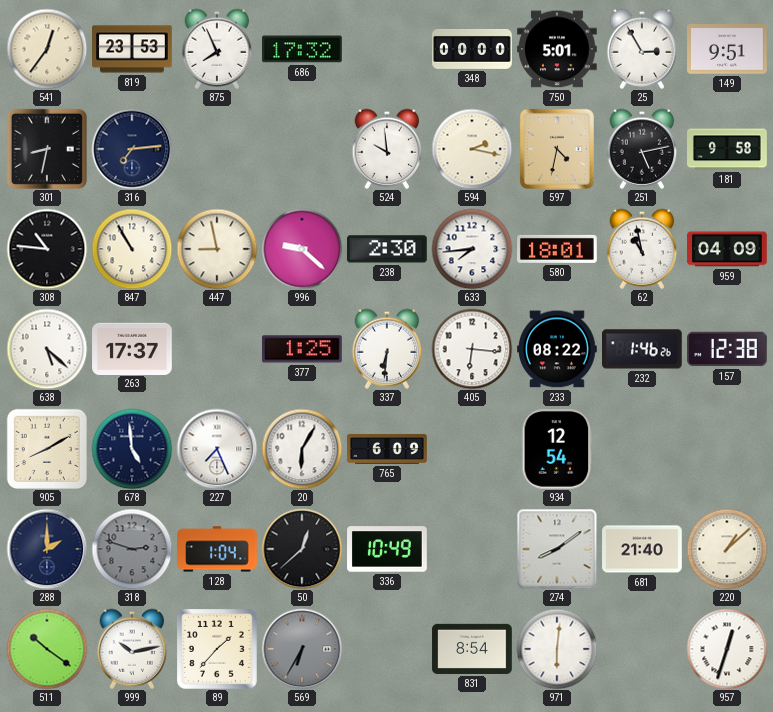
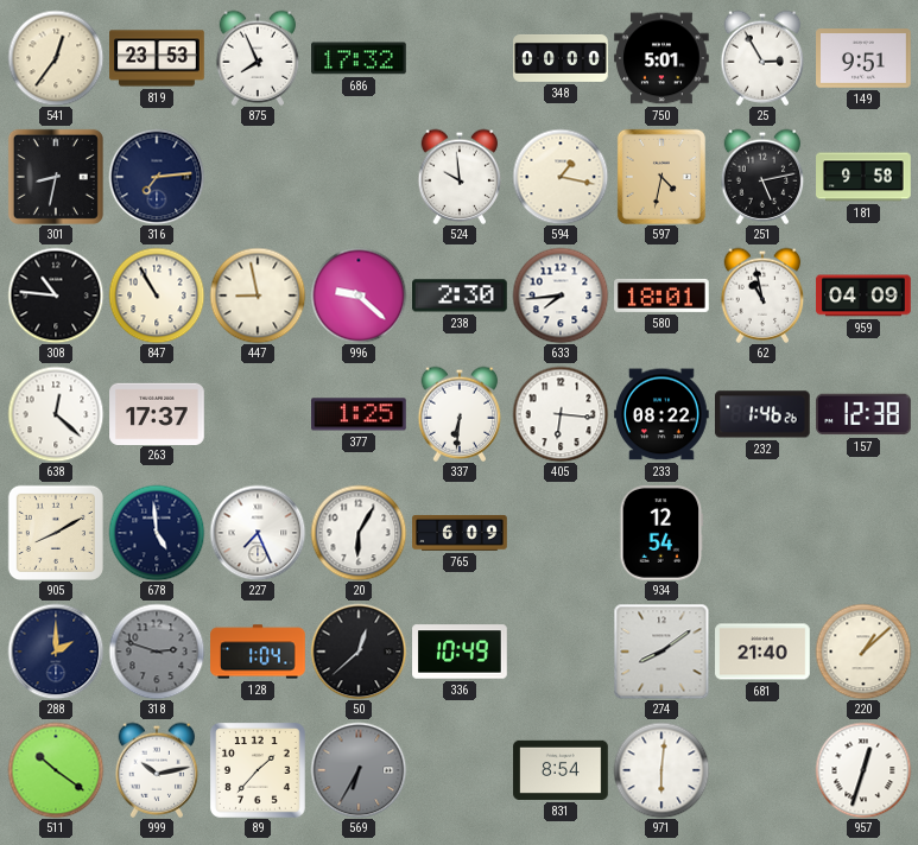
594: 2:17 -> 1:17
638: 5:22 -> 12:22
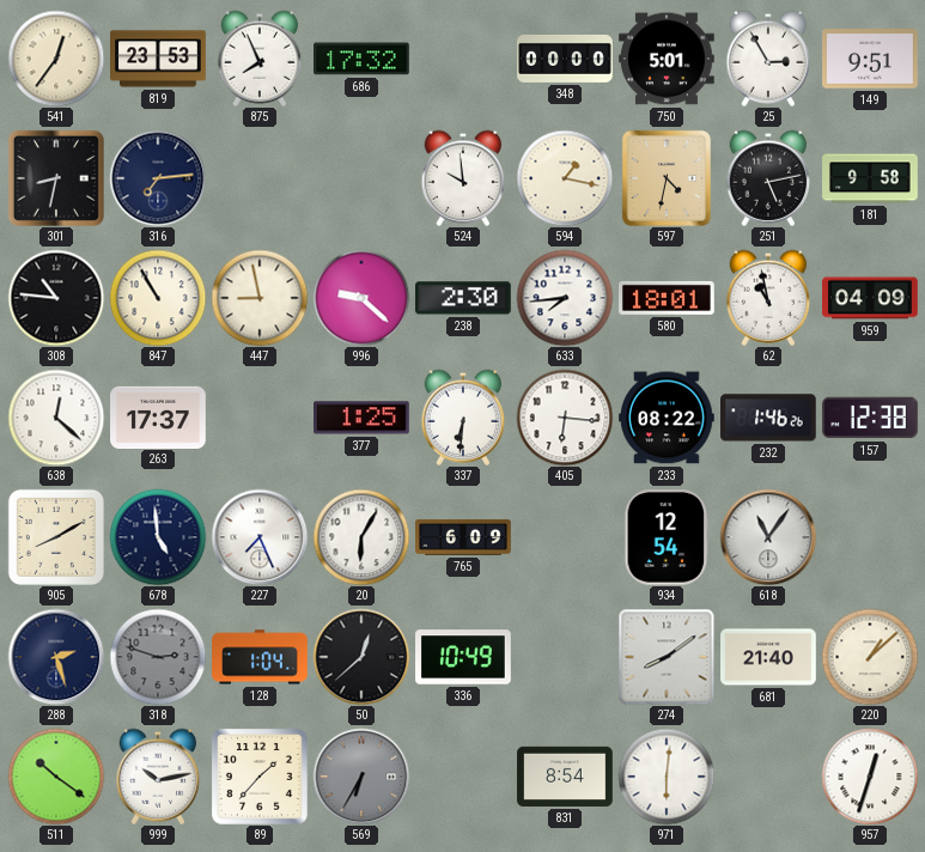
618: none -> 11:06
288: 2:00 -> 2:27
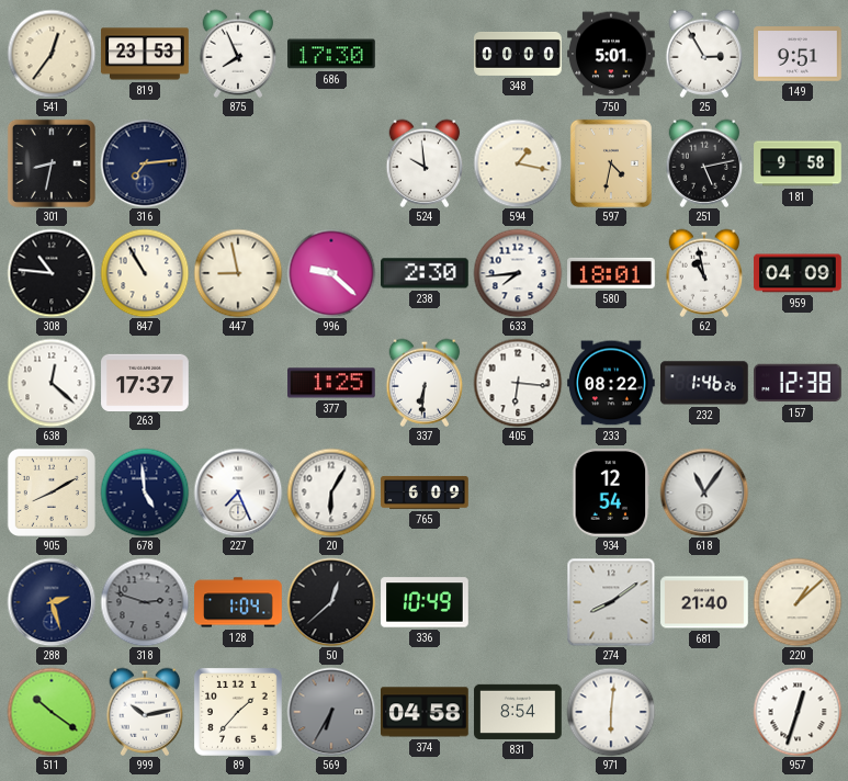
686: 17:32 -> 17:30
374: none -> 04:58
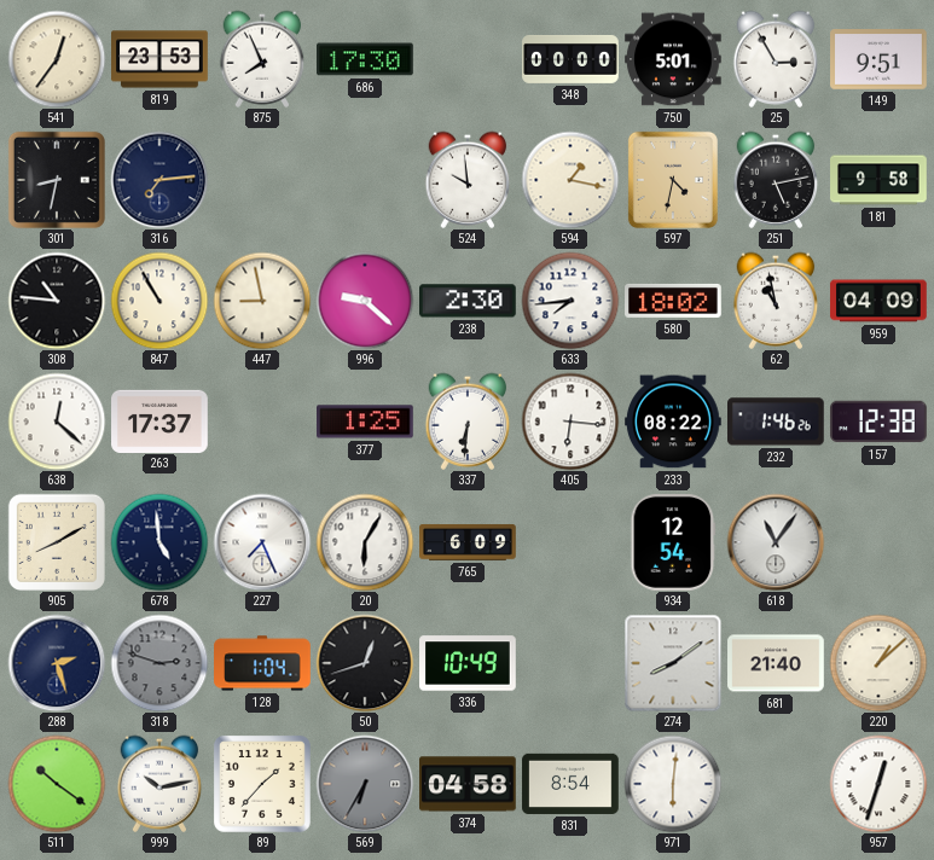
580: 18:01 -> 18:02
50: 12:38 -> 12:42
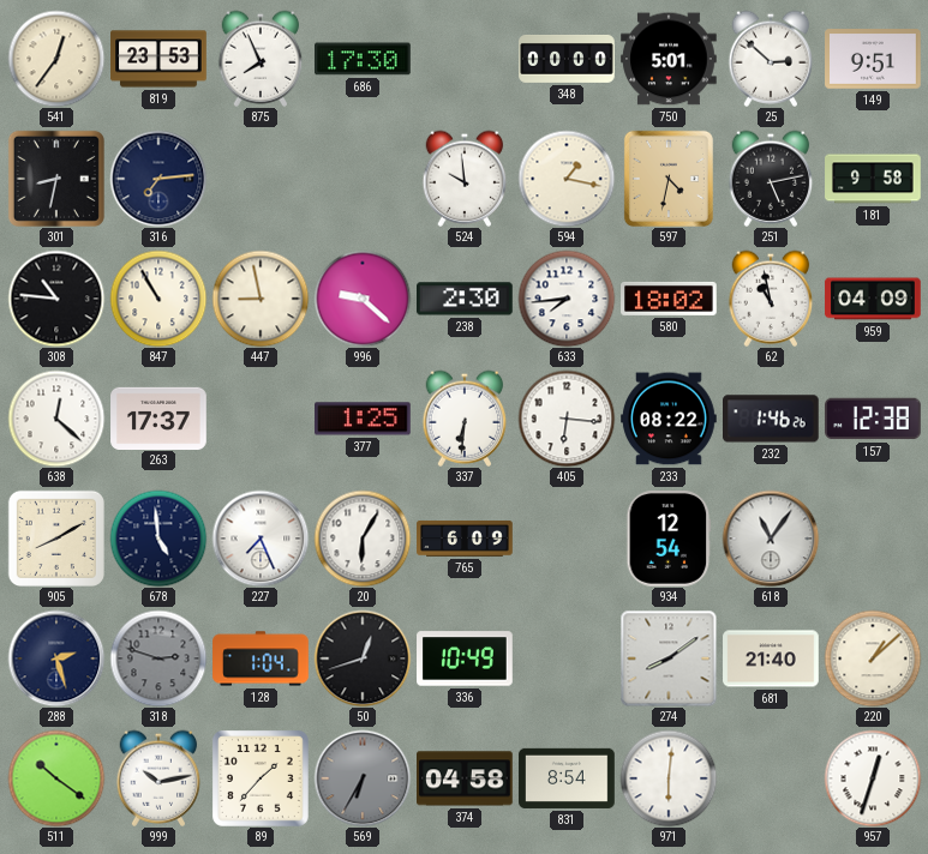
25: 2:55 -> 2:52
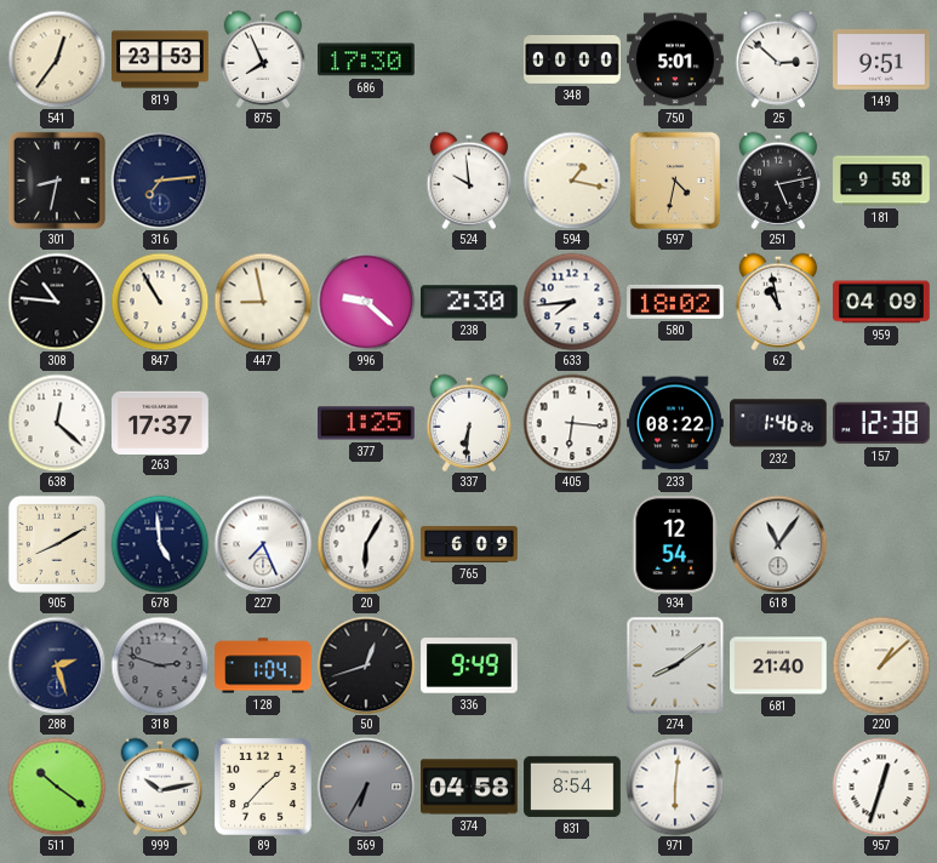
336: 10:49 -> 9:49
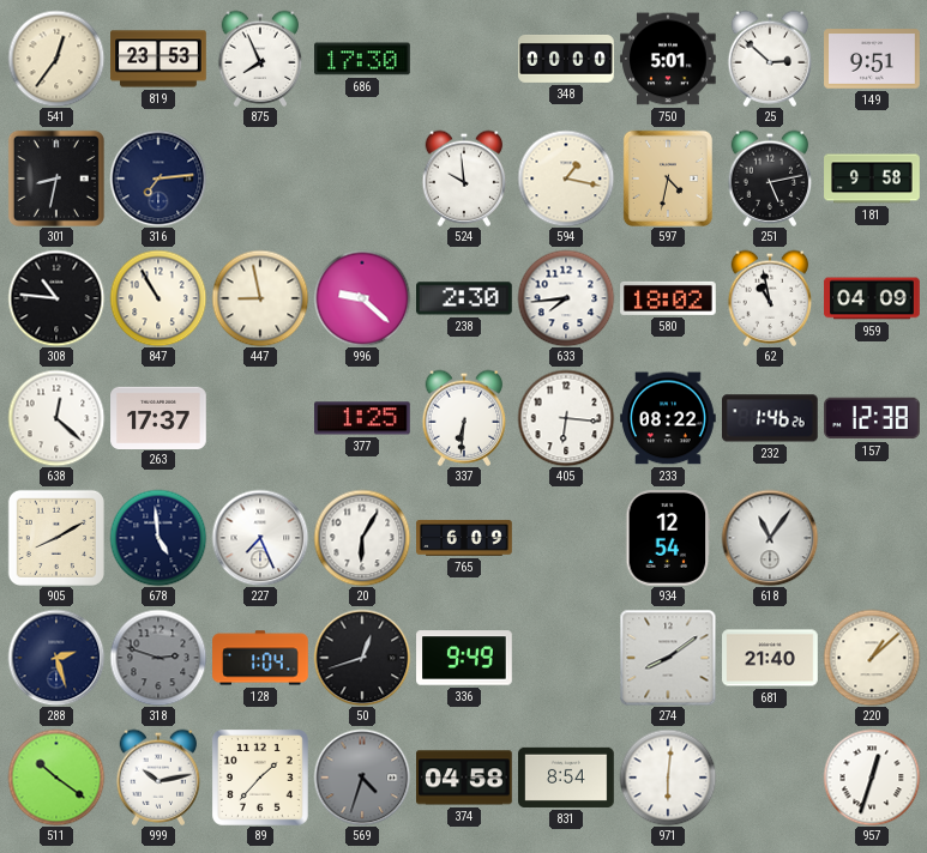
569: 6:35 -> 4:33
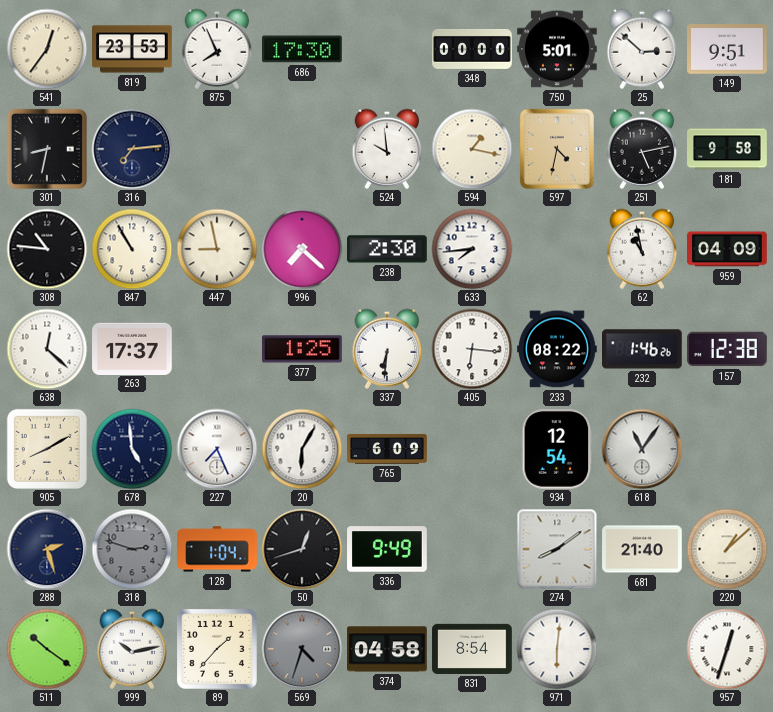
996: 9:22 -> 7:22
580: 18:02 -> none
